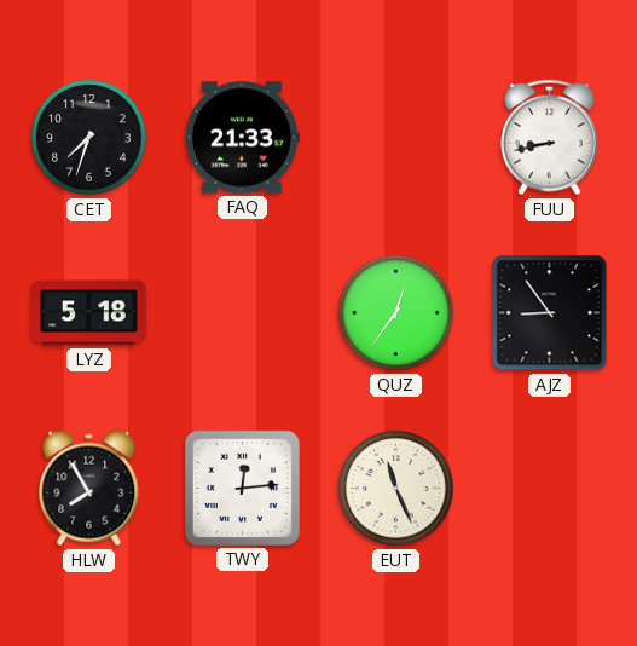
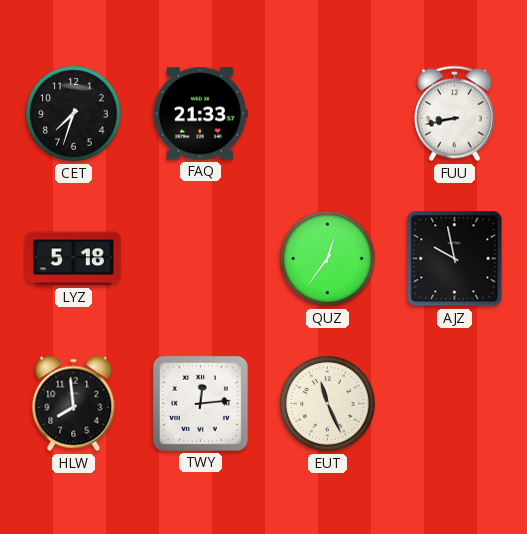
AJZ: 8:54 -> 9:58
HLW: 7:55 -> 7:59
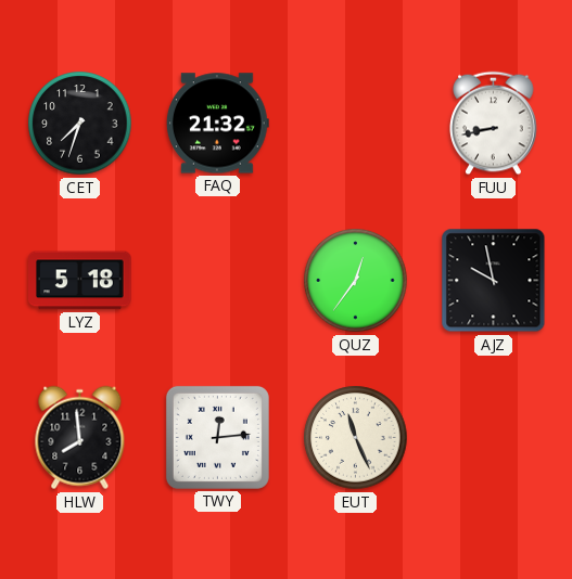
FAQ: 21:33 -> 21:32
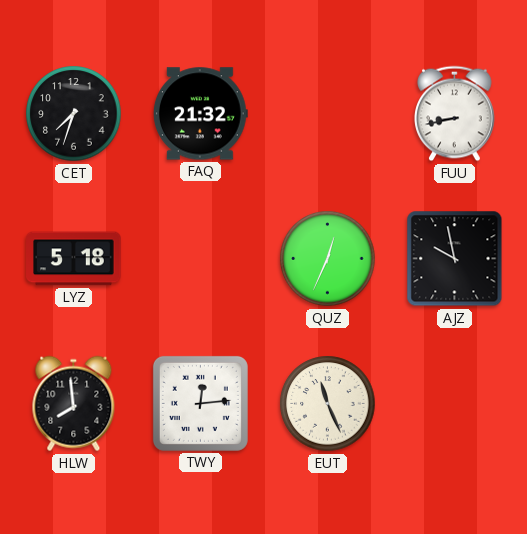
QUZ: 12:36 -> 12:34
